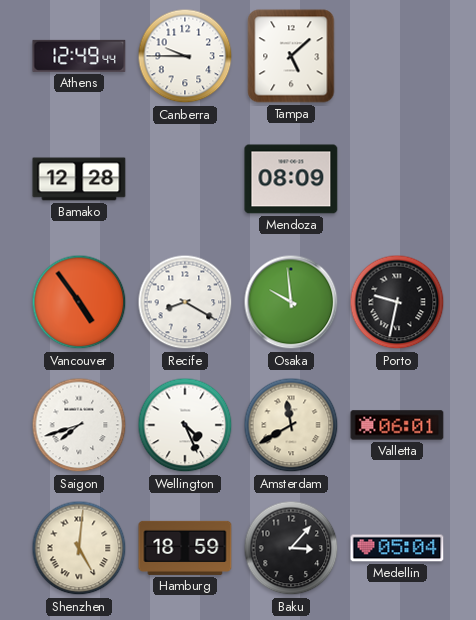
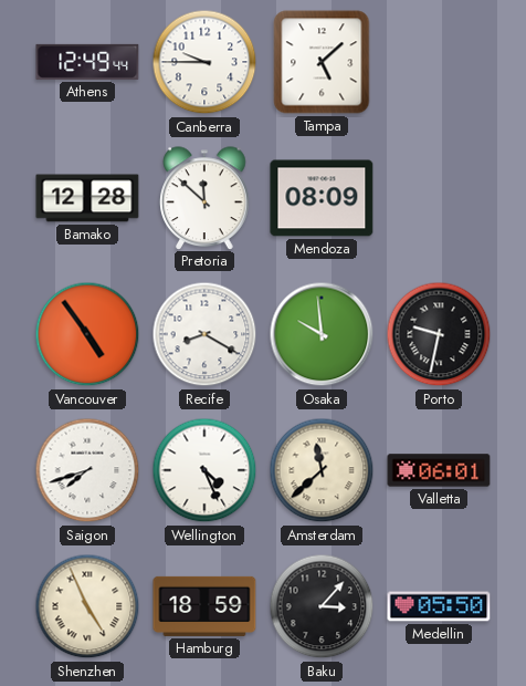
Pretoria: none -> 11:52
Amsterdam: 11:40 -> 11:38
Shenzhen: 5:01 -> 4:56
Medellin: 05:04 -> 05:50
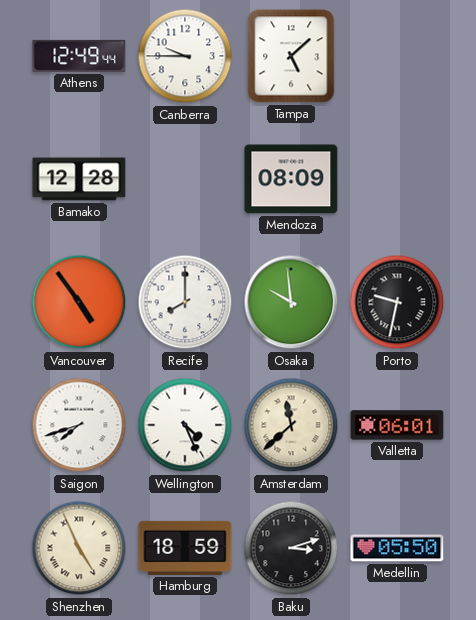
Pretoria: 11:52 -> none
Recife: 8:20 -> 8:00
Baku: 3:07 -> 3:12
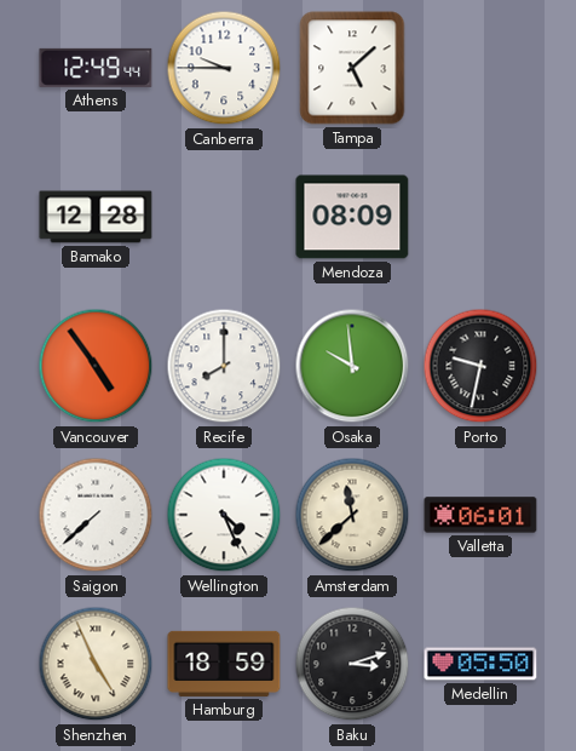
Saigon: 7:42 -> 7:38
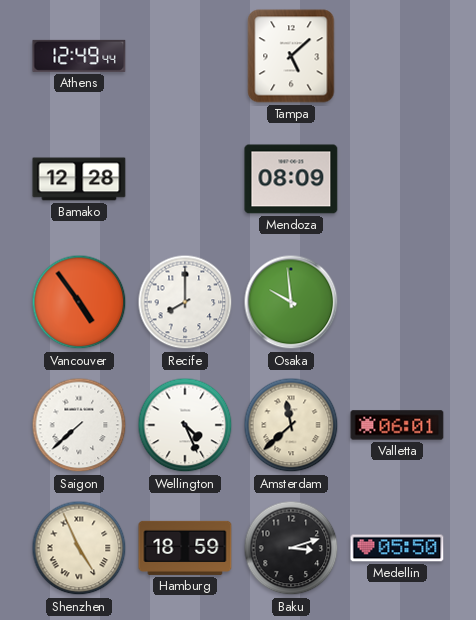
Canberra: 9:45 -> none
Porto: 9:32 -> none
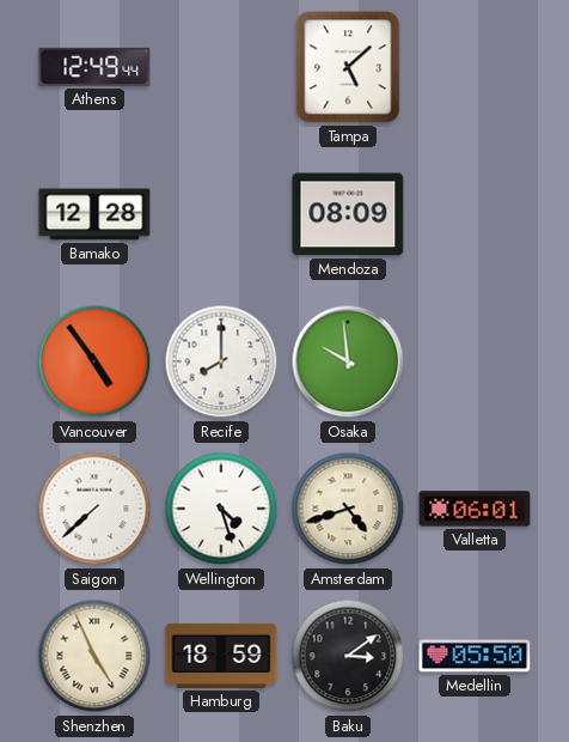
Wellington: 4:26 -> 4:27
Amsterdam: 11:38 -> 4:42
Baku: 3:12 -> 3:09
